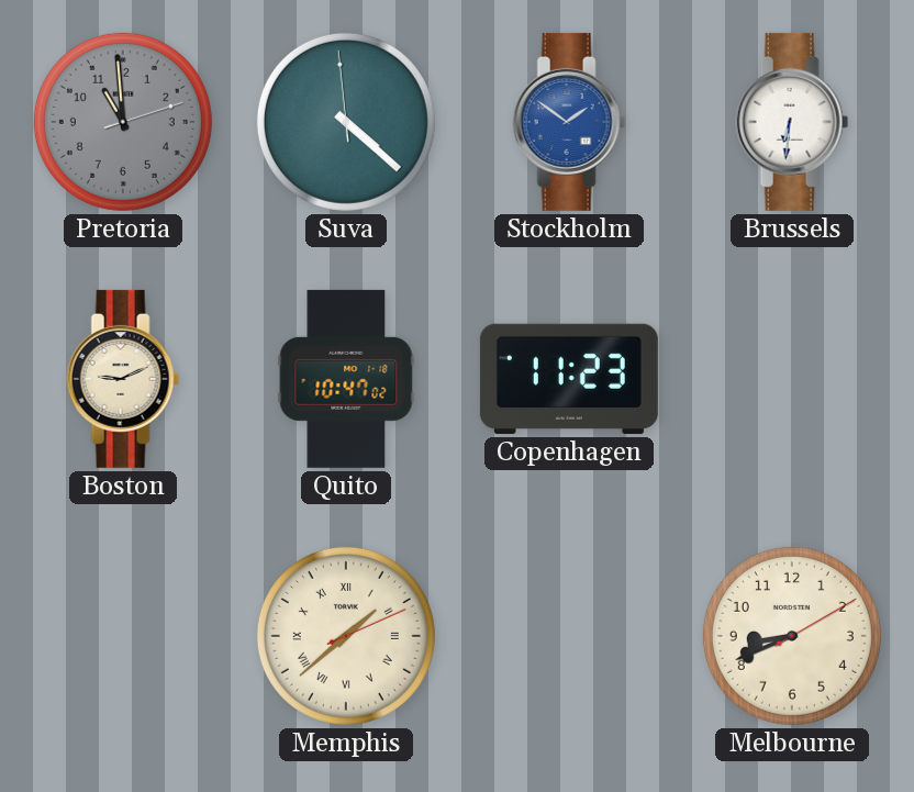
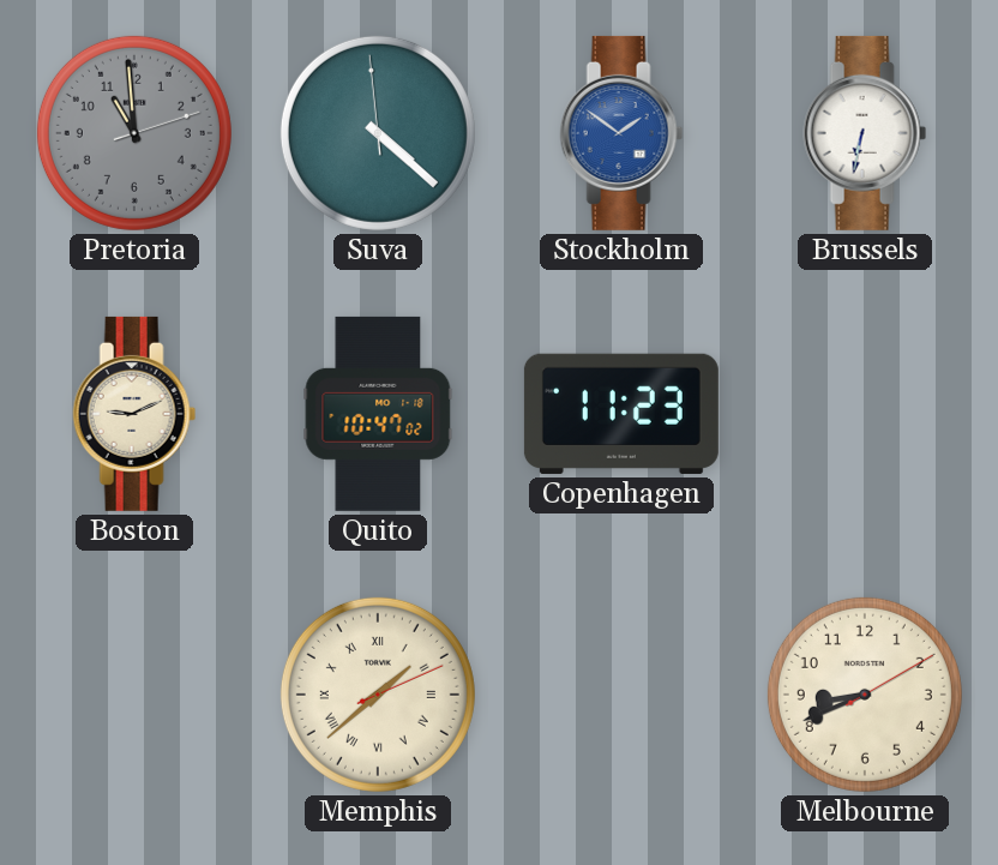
Brussels: 6:31 -> 6:32
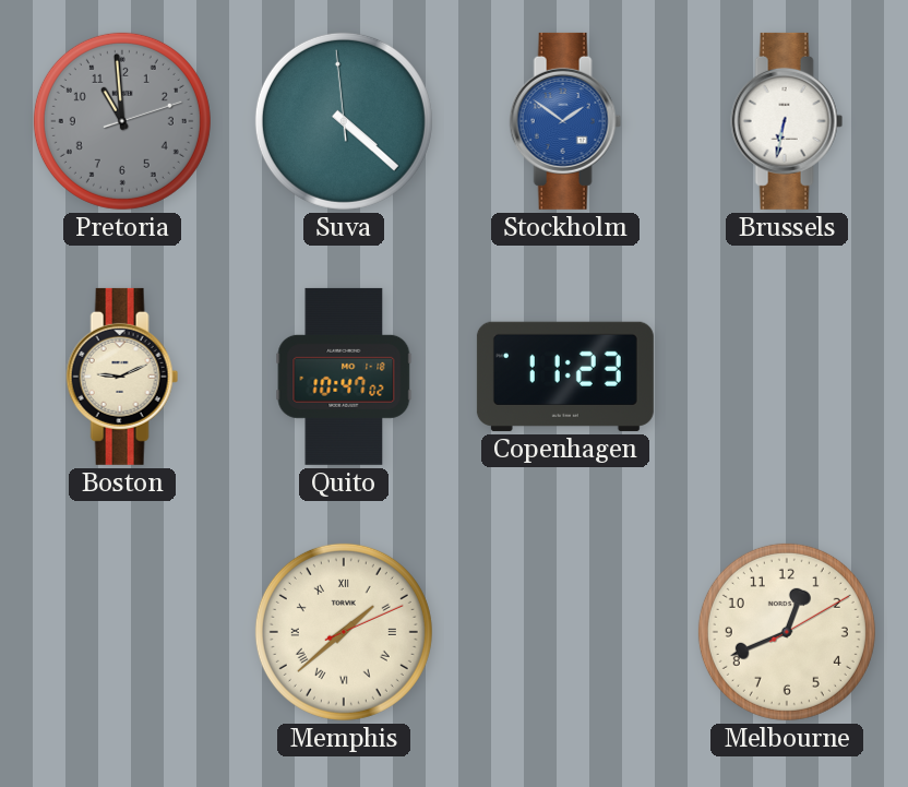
Melbourne: 8:41 -> 12:41
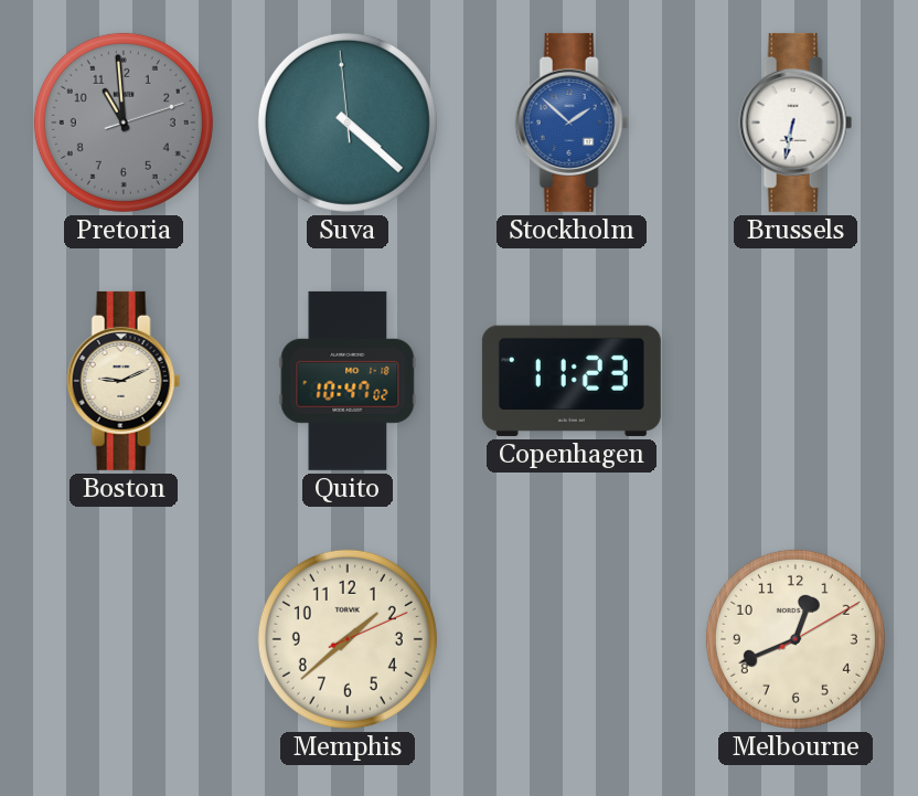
Stockholm: 1:51 -> 1:52
Memphis numerals: Roman -> Arabic
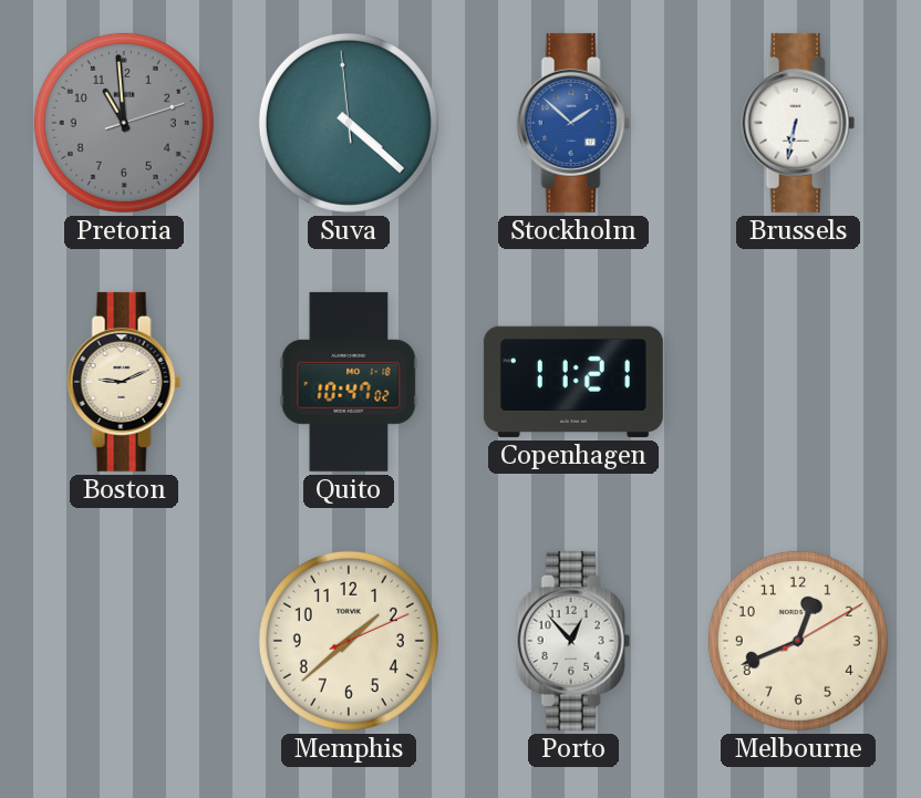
Copenhagen: 11:23 -> 11:21
Porto: none -> 12:53
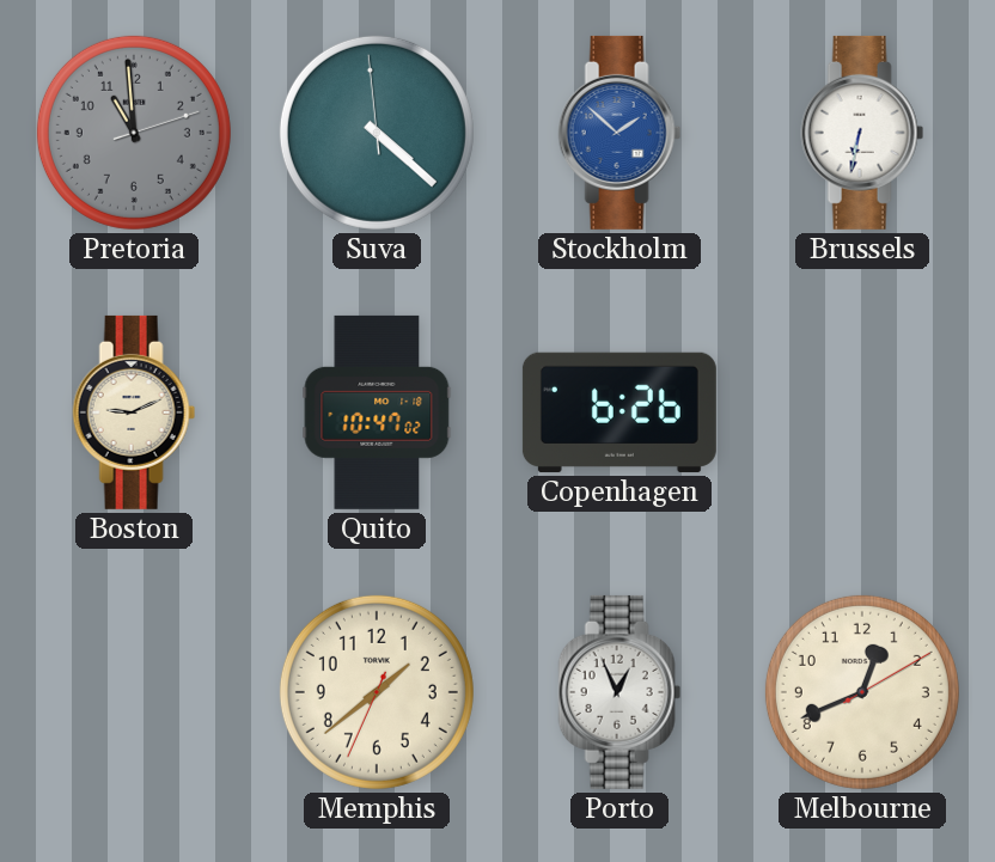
Copenhagen: 11:21 -> 6:26
Memphis: 1:38:11 -> 1:38:34
Porto: 12:53 -> 12:56
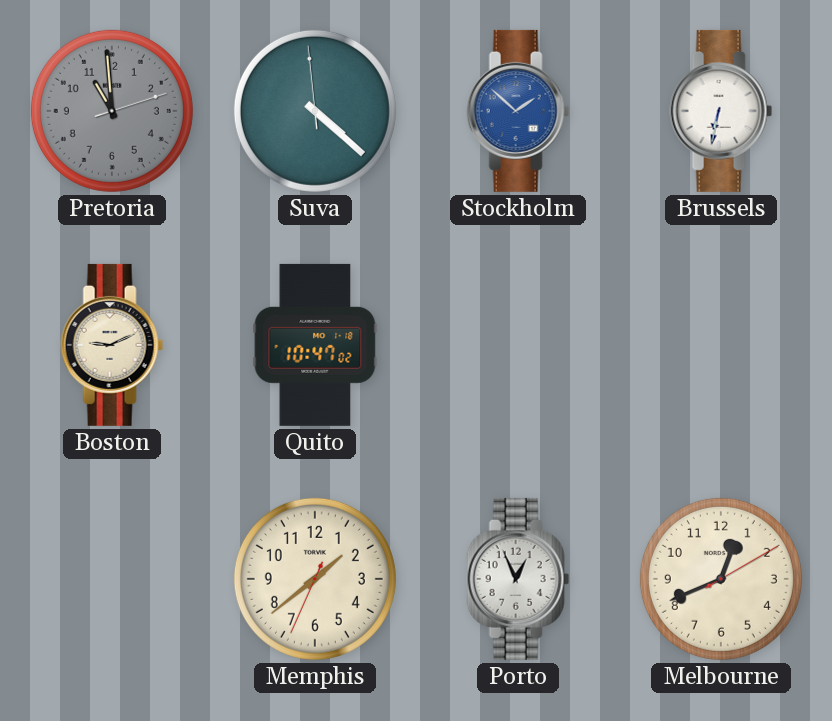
Copenhagen: 6:26 -> none
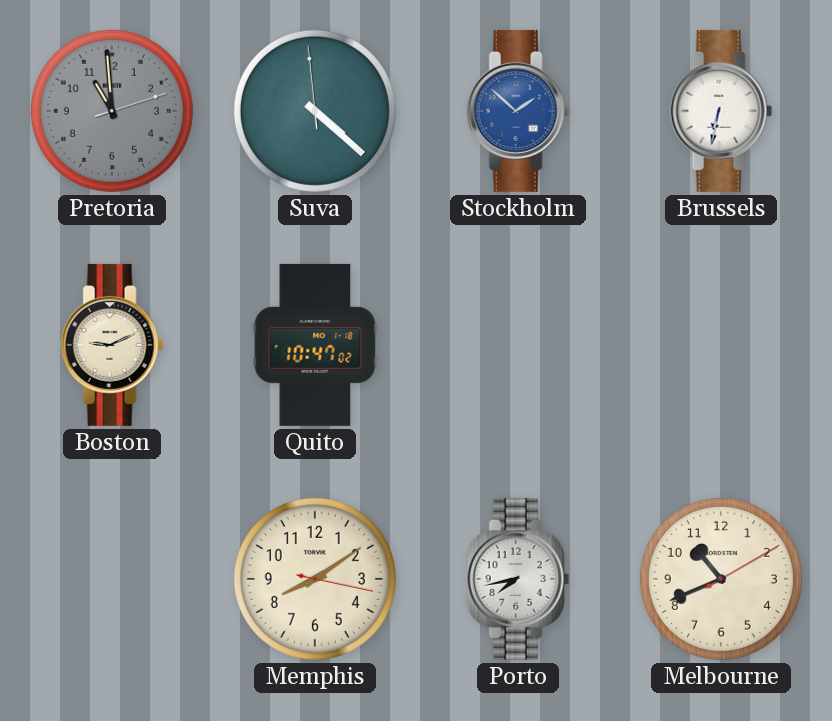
Memphis: 1:38 -> 8:09
Porto: 12:56 -> 7:43
Melbourne: 12:41 -> 10:41
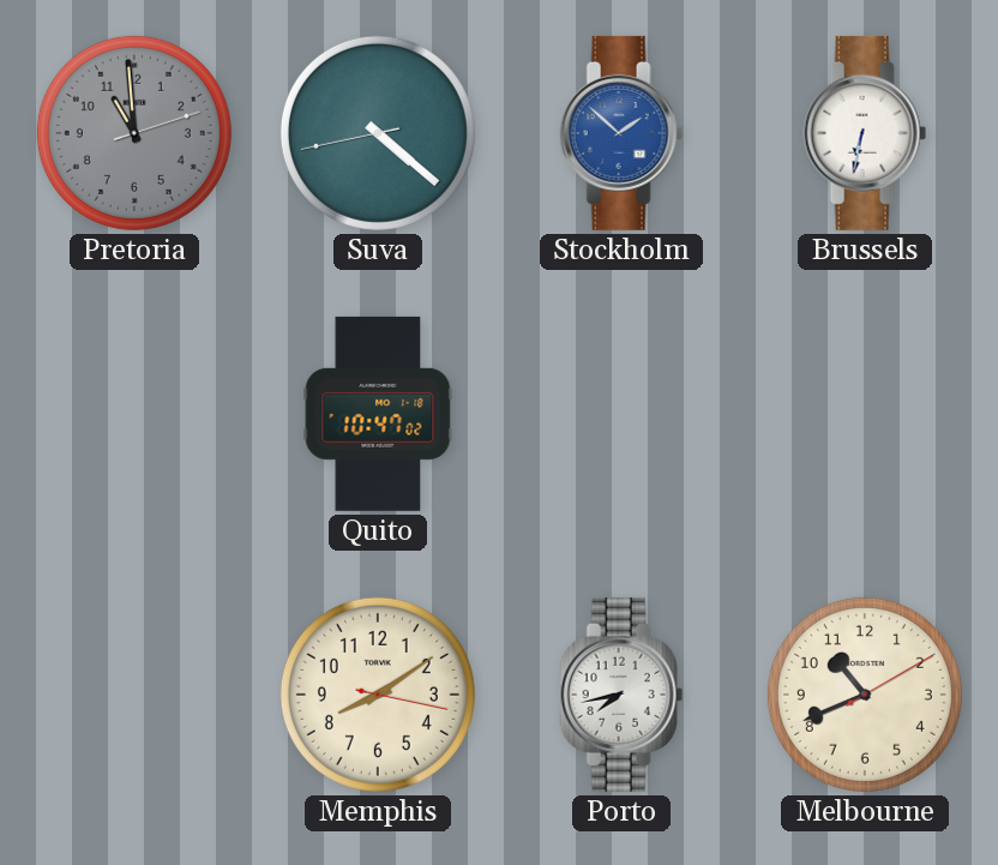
Suva: 4:21:59 -> 4:21:43
Boston: 9:11 -> none
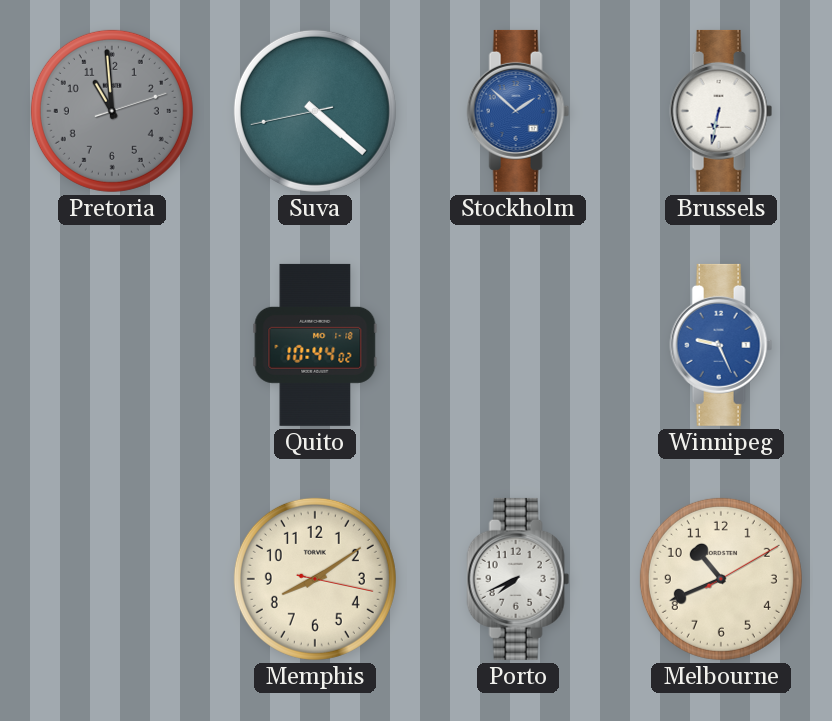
Quito: 10:47 -> 10:44
Winnipeg: none -> 9:26
Porto: 7:43 -> 7:41
